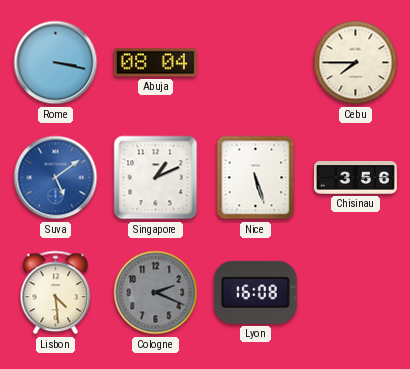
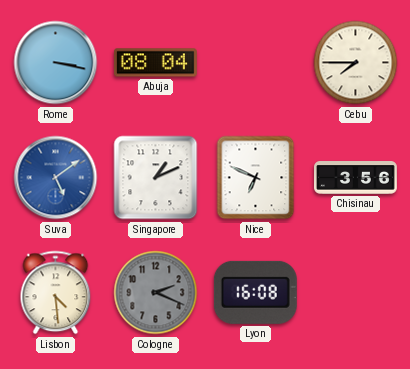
Nice: 5:27 -> 6:49
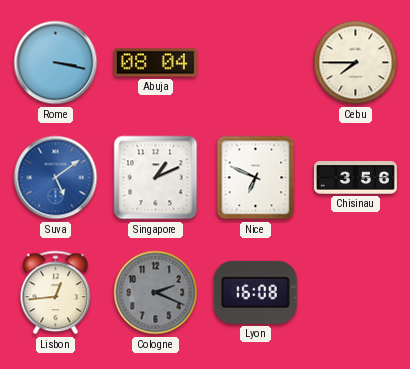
Lisbon: 4:29 -> 12:44
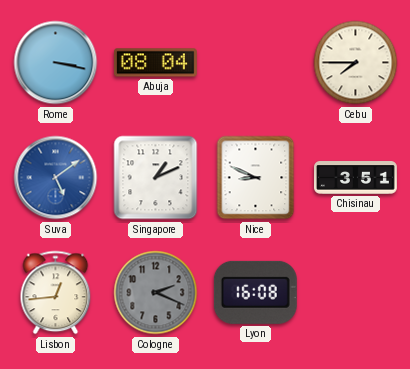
Nice: 6:49 -> 8:49
Chisinau: 3:56 -> 3:51
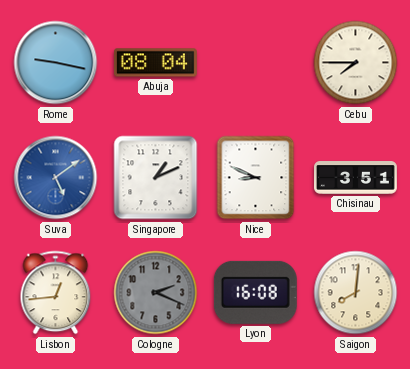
Rome: 3:17 -> 9:17
Saigon: none -> 8:01
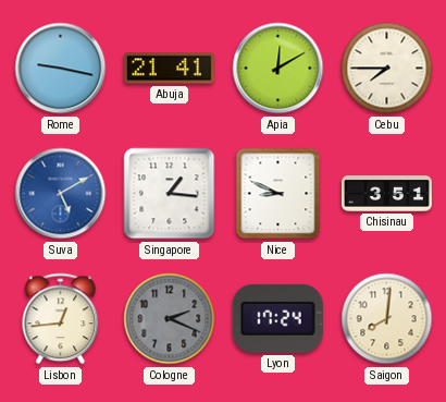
Abuja: 08:04 -> 21:41
Apia: none -> 12:10
Suva: 5:09 -> 5:10
Singapore: 1:11 -> 1:16
Lyon: 16:08 -> 17:24
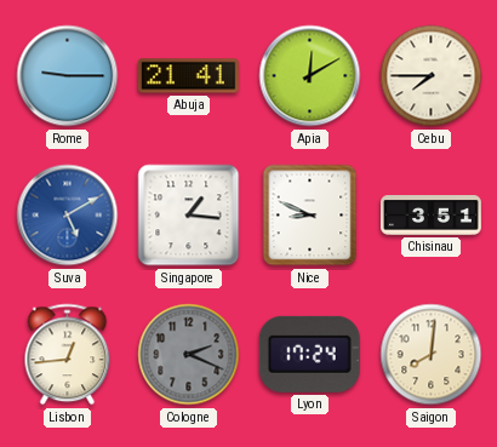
Rome: 9:17 -> 9:15
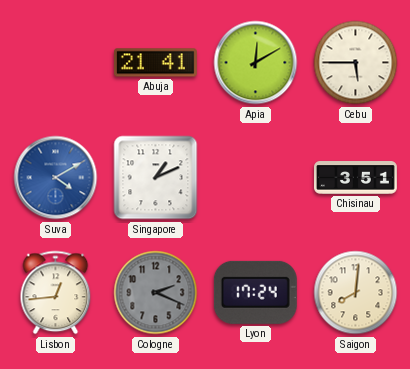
Rome: 9:15 -> none
Cebu: 7:45 -> 5:45
Suva: 5:10 -> 4:10
Singapore: 1:16 -> 1:11
Nice: 8:49 -> none
